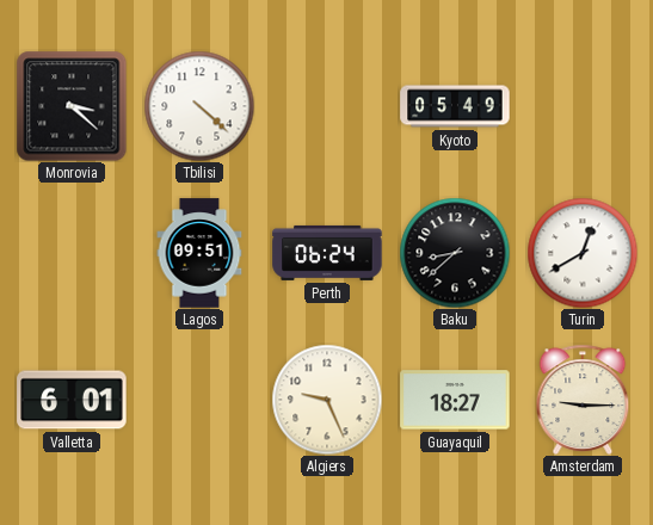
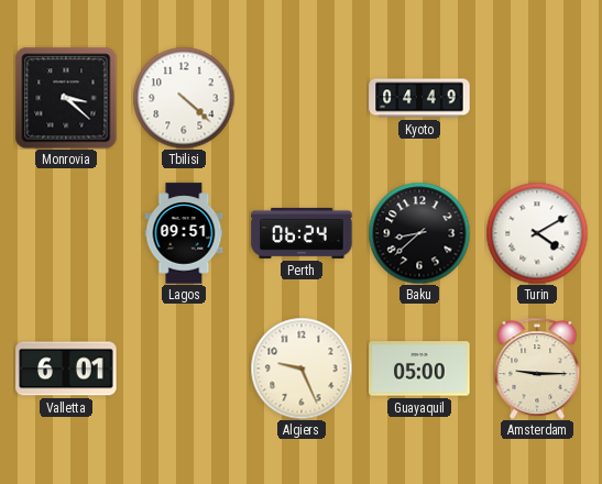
Kyoto: 05:49 -> 04:49
Turin: 12:40 -> 4:10
Guayaquil: 18:27 -> 05:00
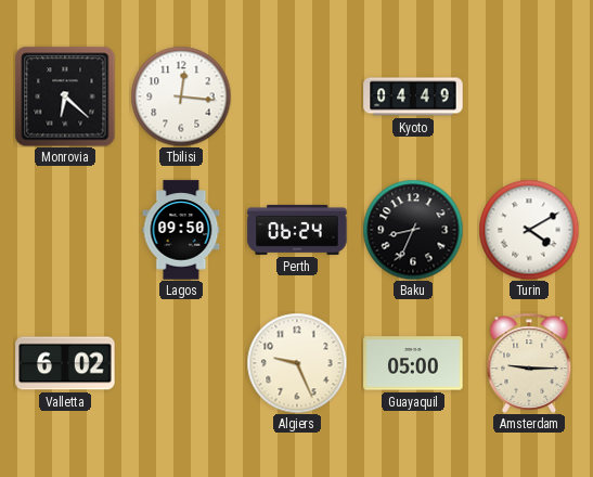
Monrovia: 3:22 -> 6:22
Tbilisi: 4:22 -> 12:16
Lagos: 09:51 -> 09:50
Baku: 8:38 -> 8:34
Valletta: 6:01 -> 6:02
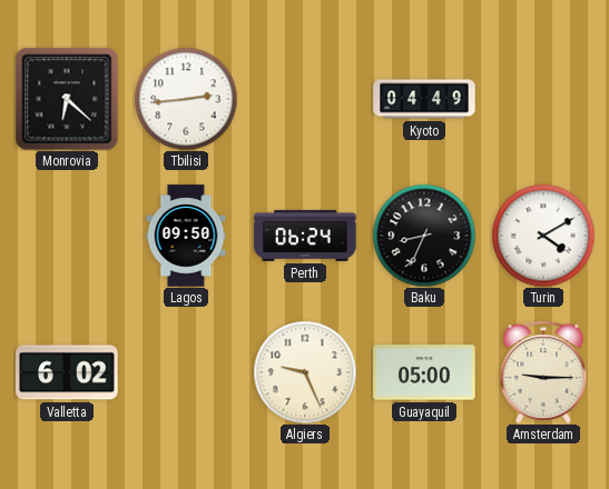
Tbilisi: 12:16 -> 2:44
